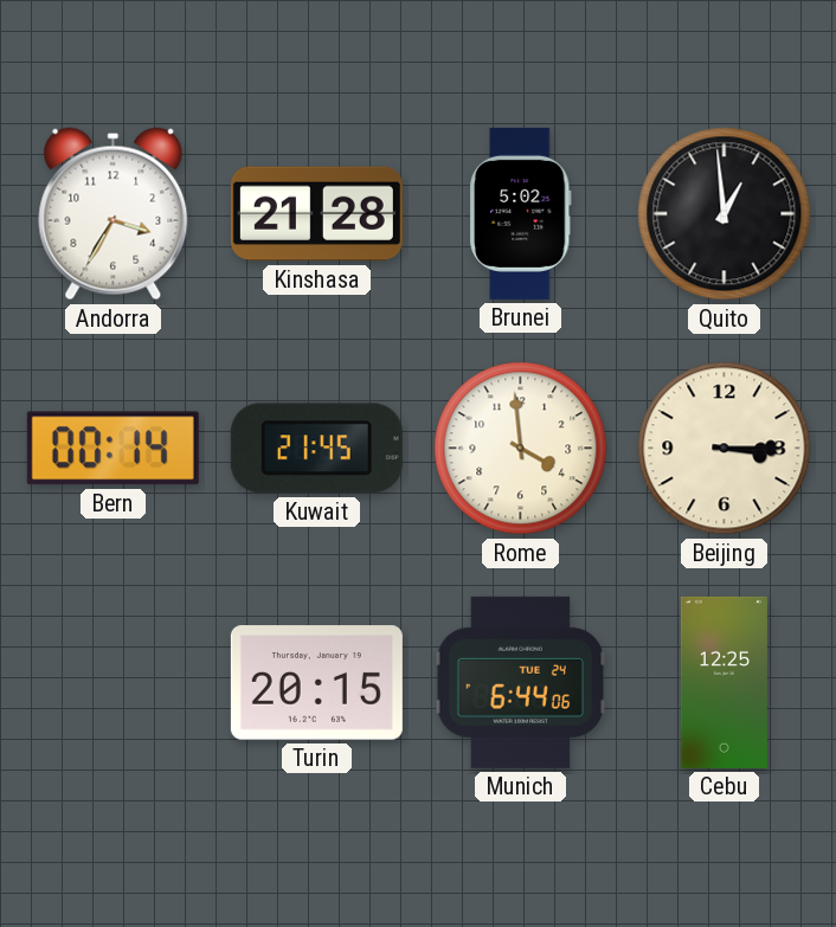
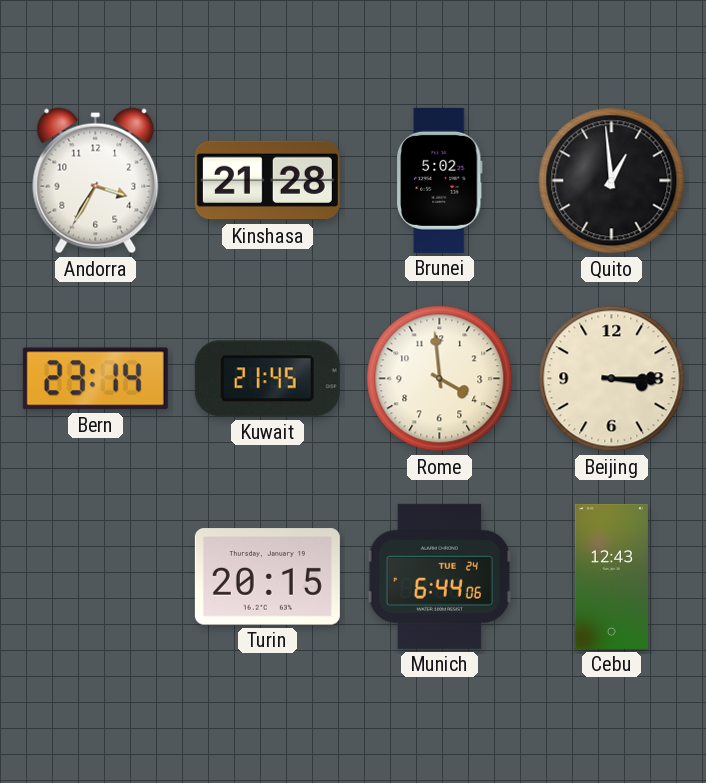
Bern: 00:14 -> 23:14
Cebu: 12:25 -> 12:43
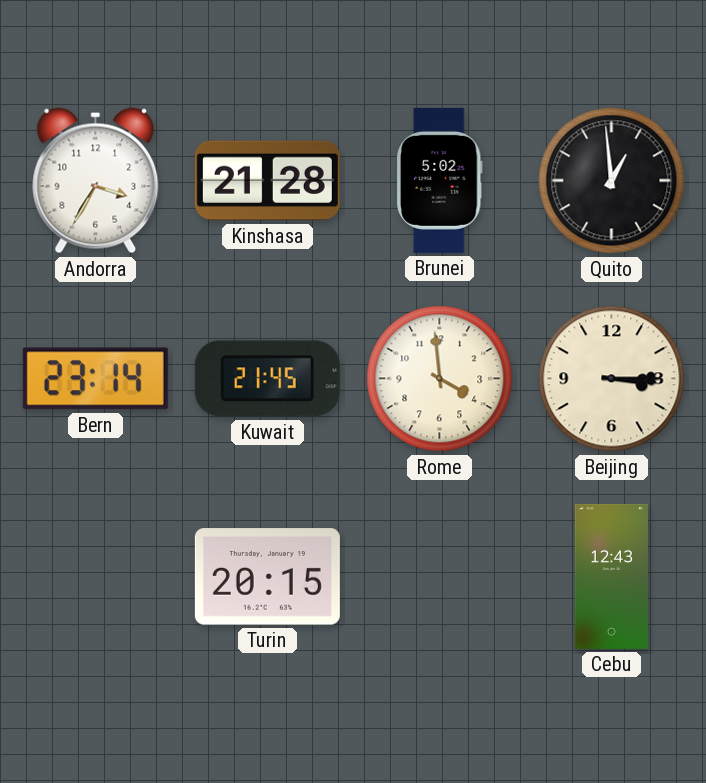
Munich: 6:44 -> none
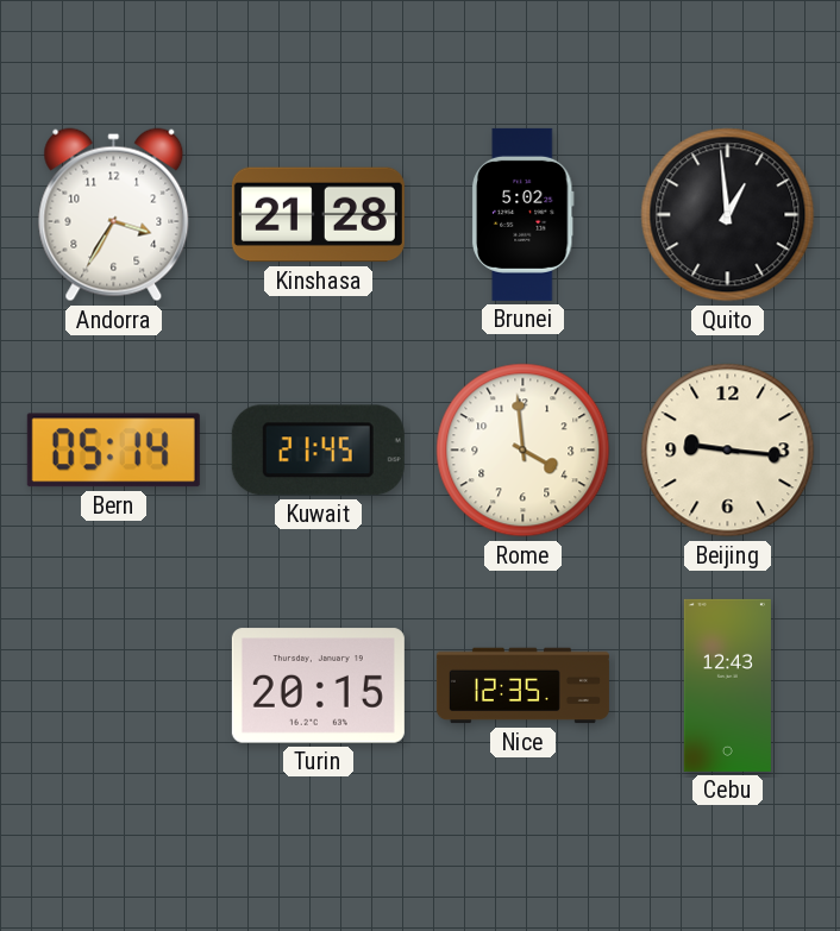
Bern: 23:14 -> 05:14
Beijing: 3:15 -> 9:16
Nice: none -> 12:35
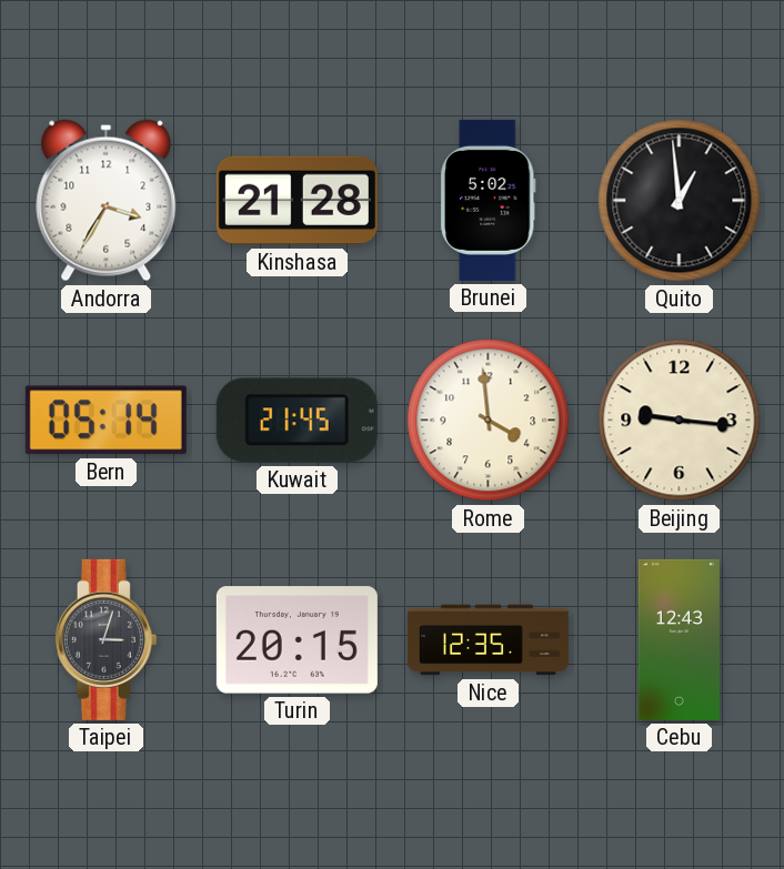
Taipei: none -> 3:03
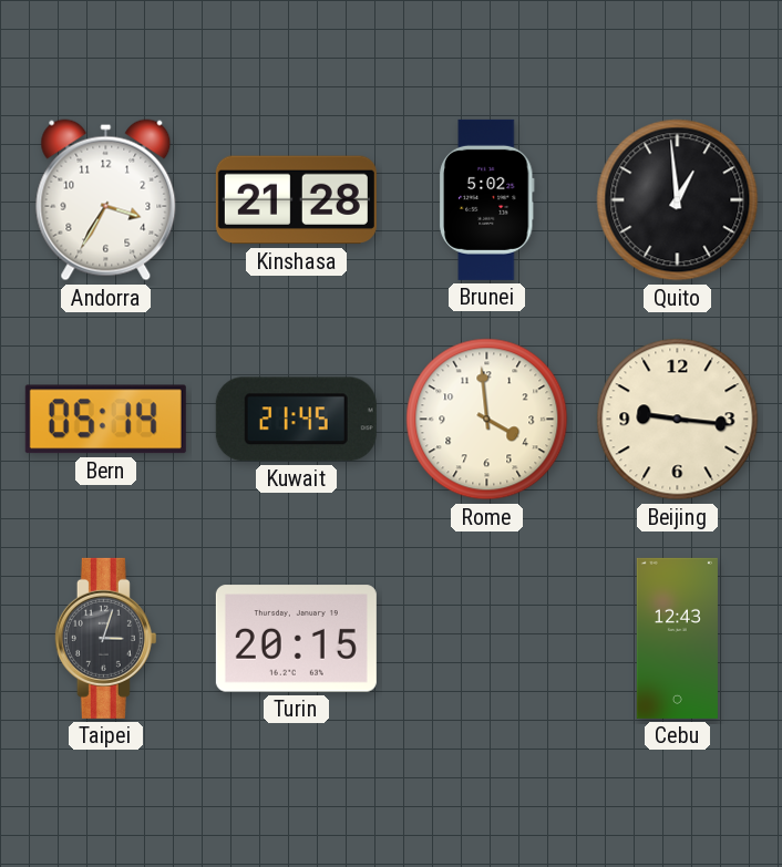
Nice: 12:35 -> none
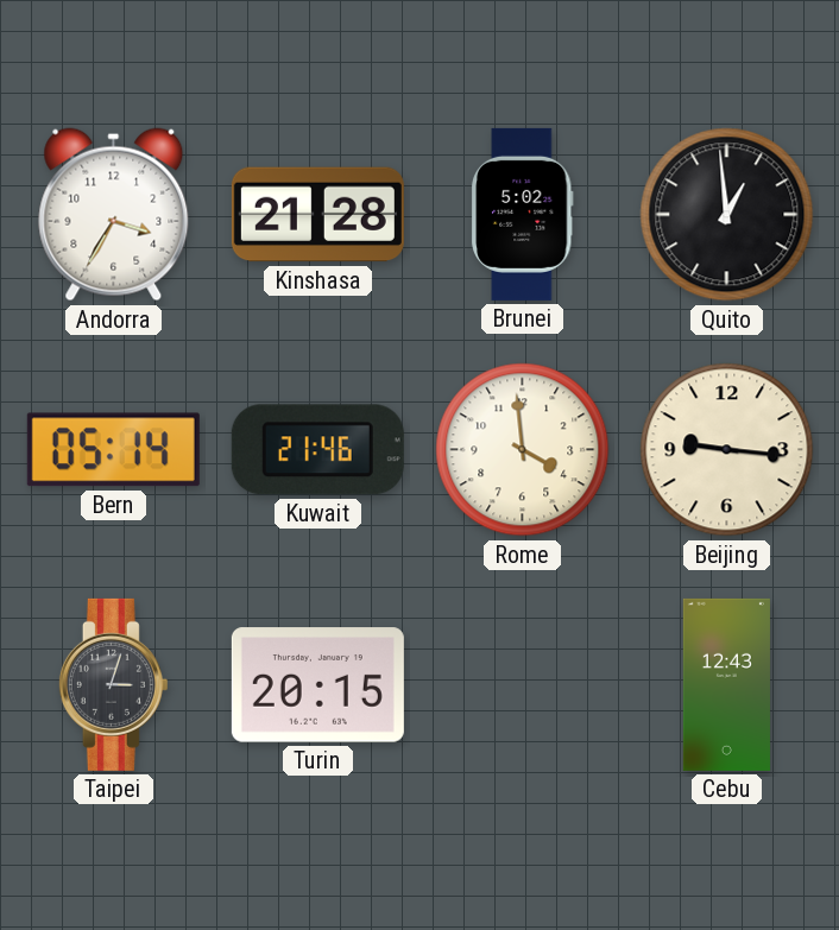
Kuwait: 21:45 -> 21:46
